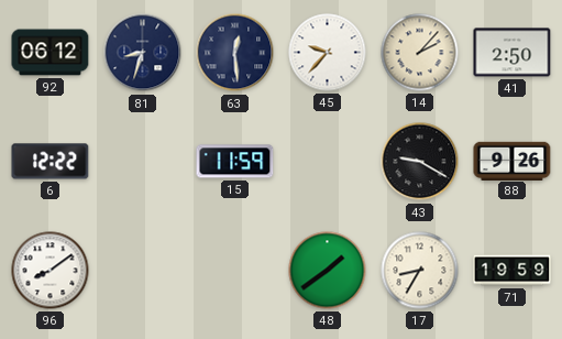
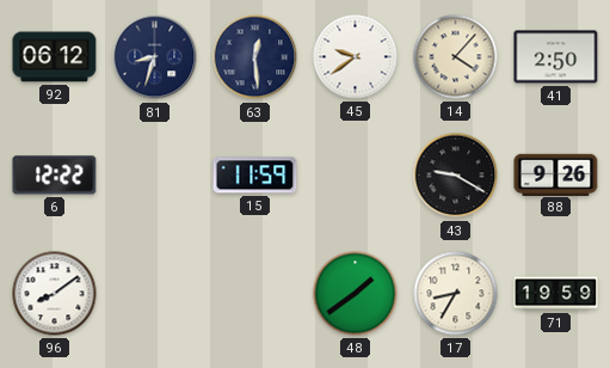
45: 9:37 -> 9:39
14: 2:07 -> 4:07
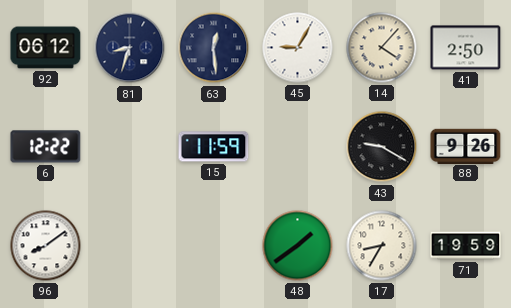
45: 9:39 -> 9:05
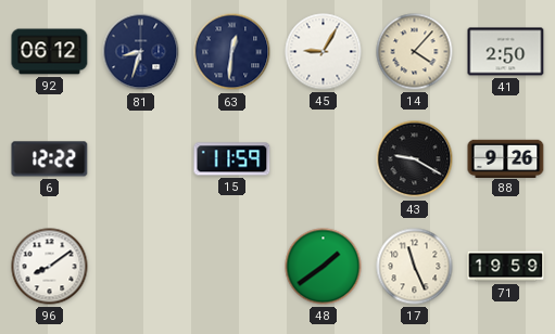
63: 12:29 -> 12:31
17: 8:35 -> 11:26
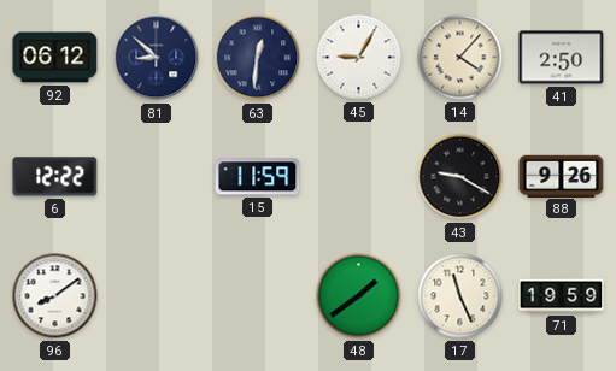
81: 8:33 -> 8:52
